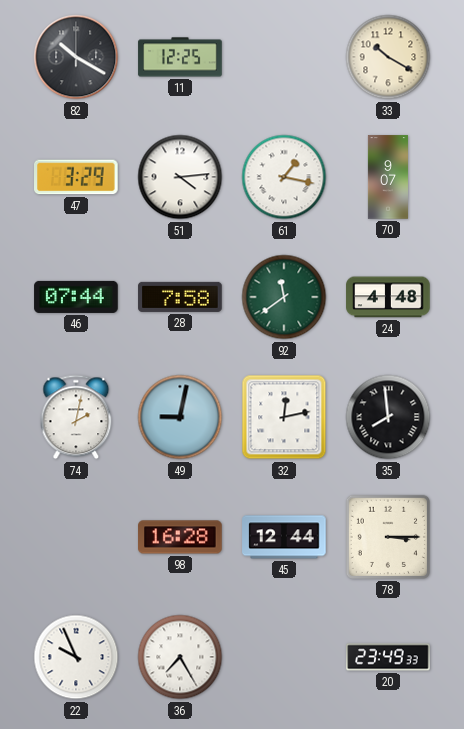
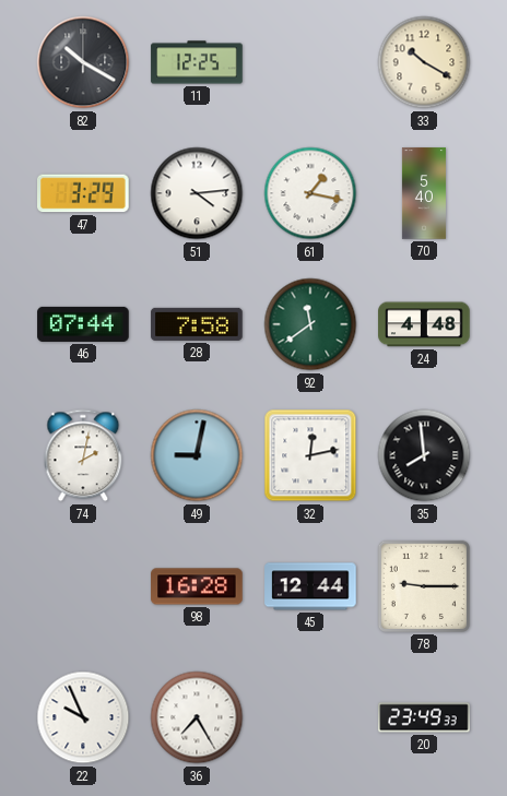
70: 9:07 -> 5:40
78: 3:15 -> 9:15
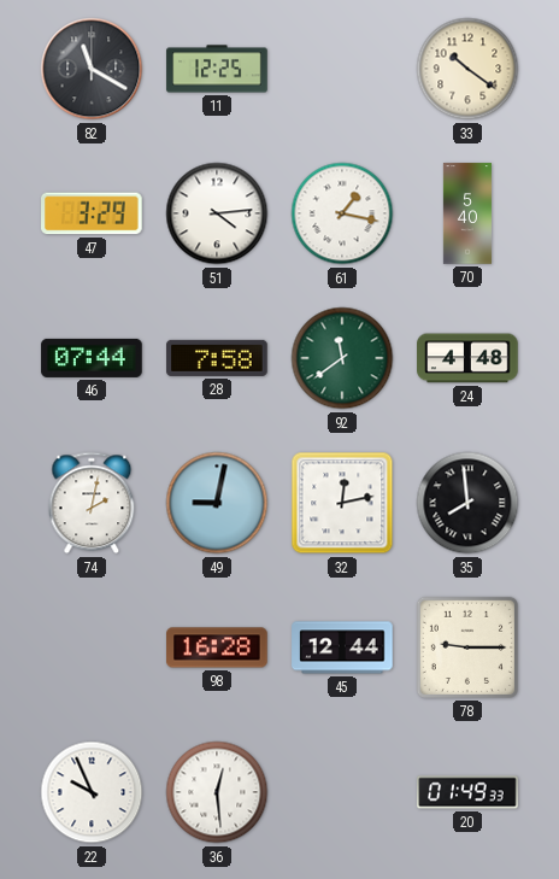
82: 10:20 -> 11:20
33: 10:20 -> 10:21
36: 7:25 -> 12:29
20: 23:49 -> 01:49
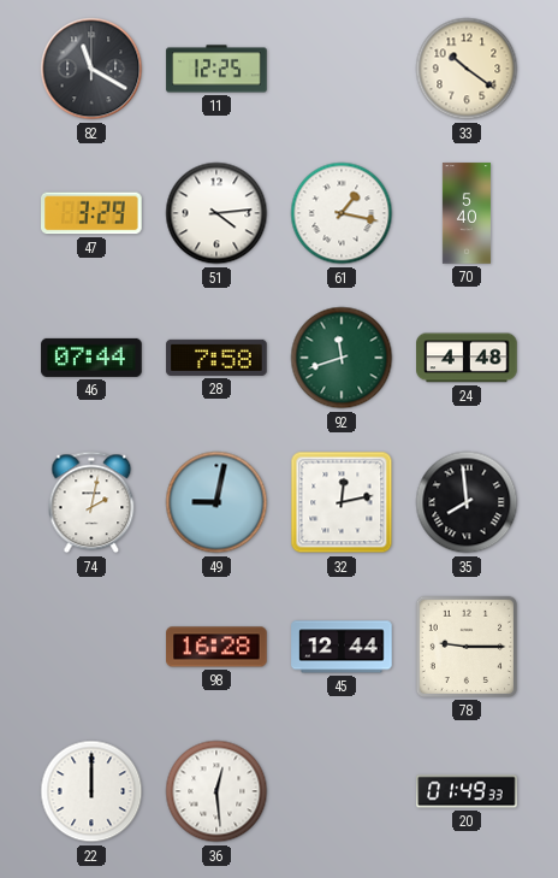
92: 11:39 -> 11:42
22: 9:56 -> 12:00
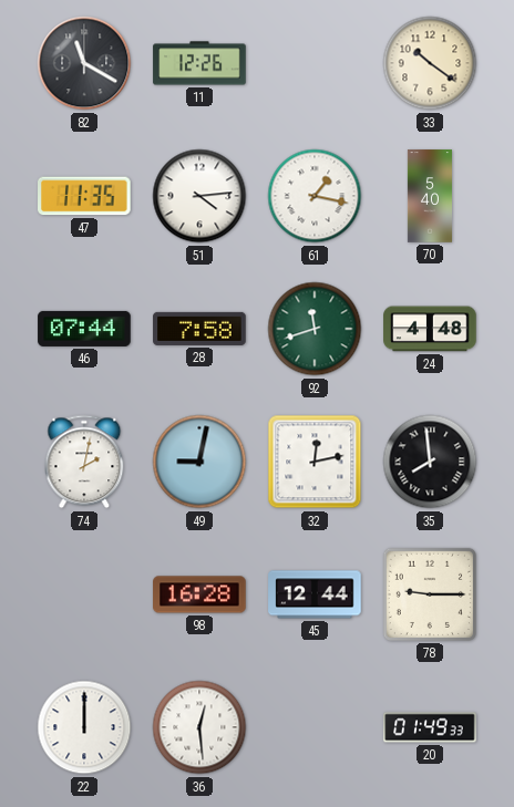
11: 12:25 -> 12:26
47: 3:29 -> 11:35
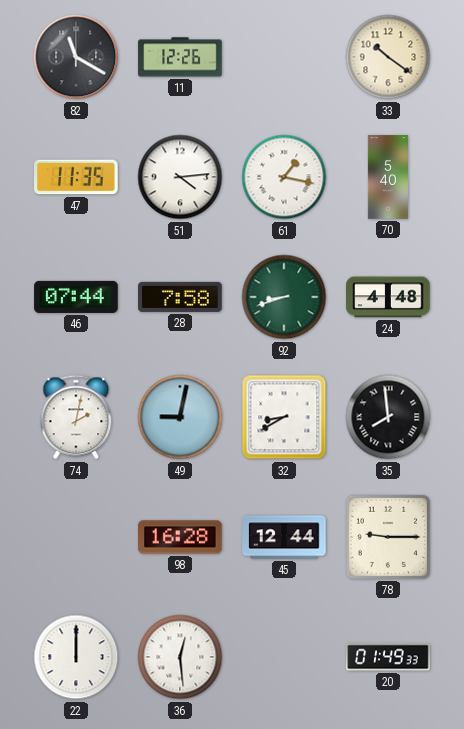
92: 11:42 -> 8:42
32: 12:13 -> 8:40
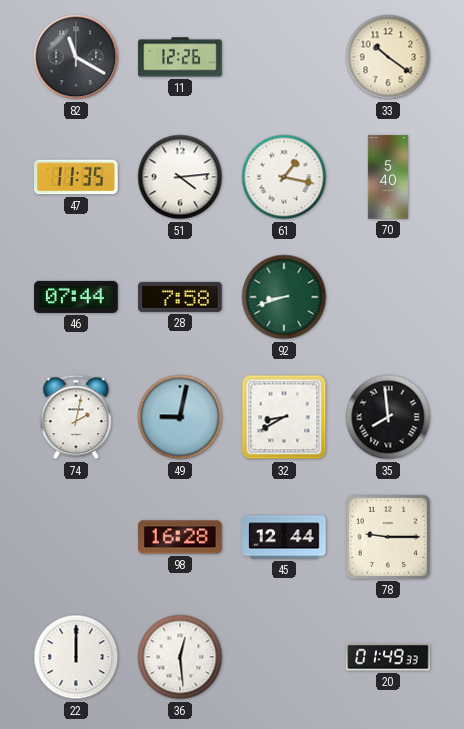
24: 4:48 -> none
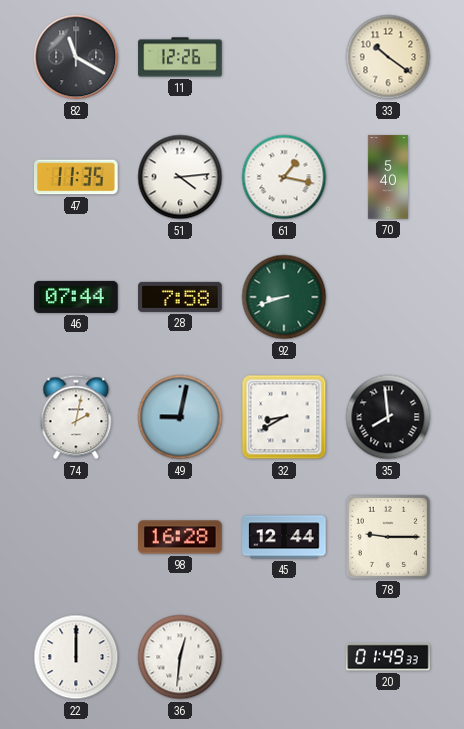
36: 12:29 -> 12:31
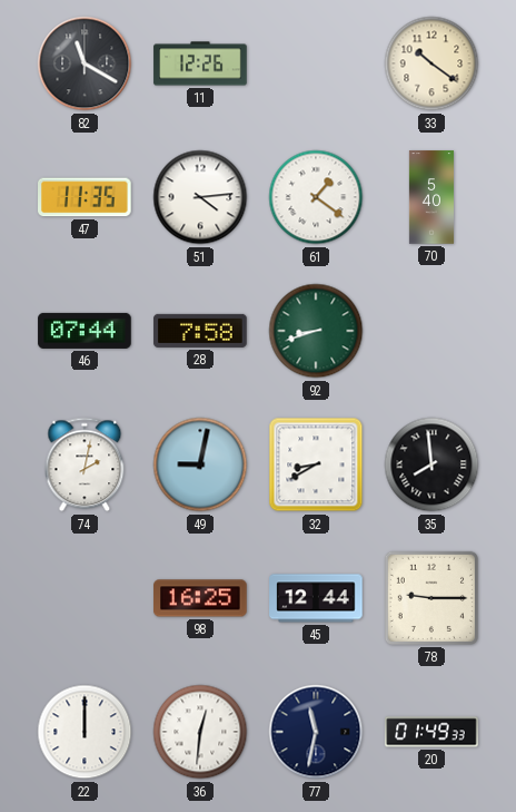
61: 1:17 -> 1:21
98: 16:28 -> 16:25
77: none -> 11:32
